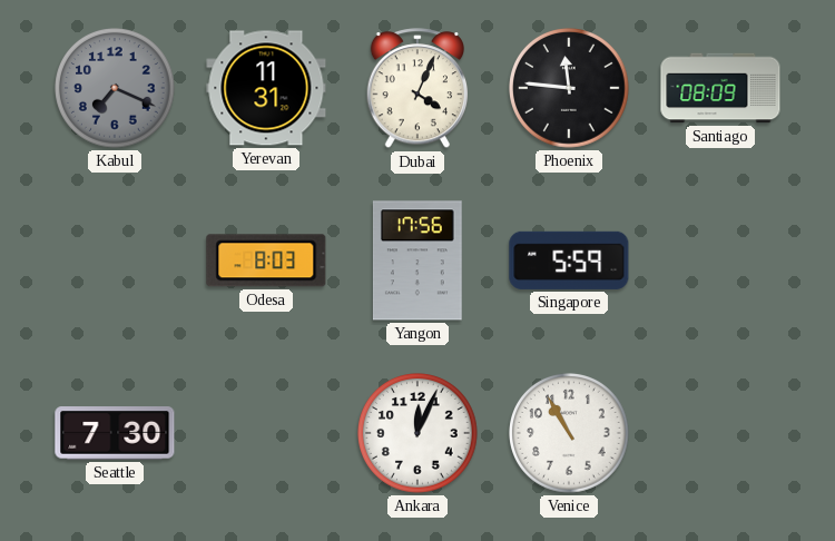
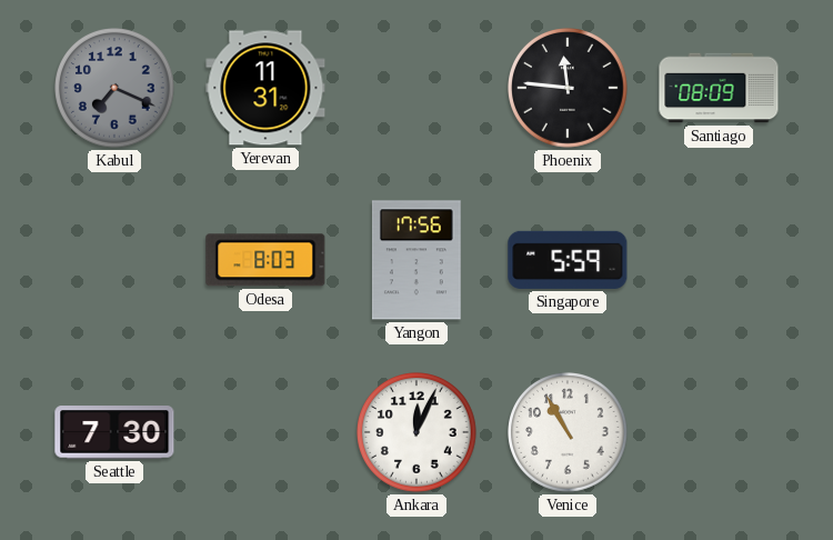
Dubai: 4:04 -> none
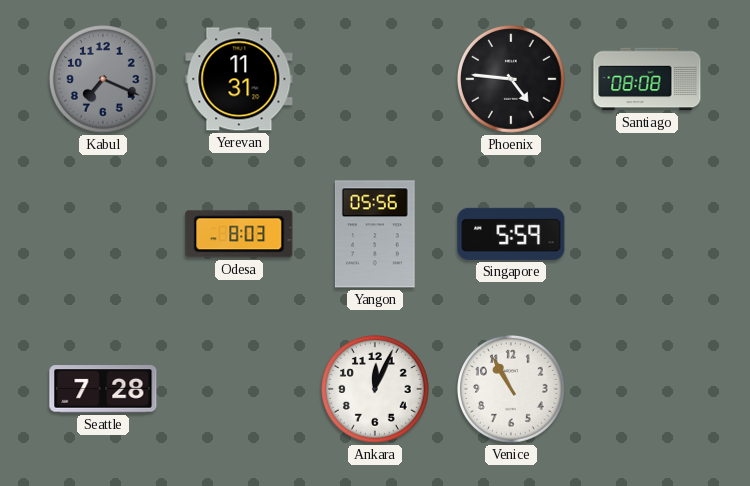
Phoenix: 11:46 -> 4:46
Santiago: 08:09 -> 08:08
Yangon: 17:56 -> 05:56
Seattle: 7:30 -> 7:28
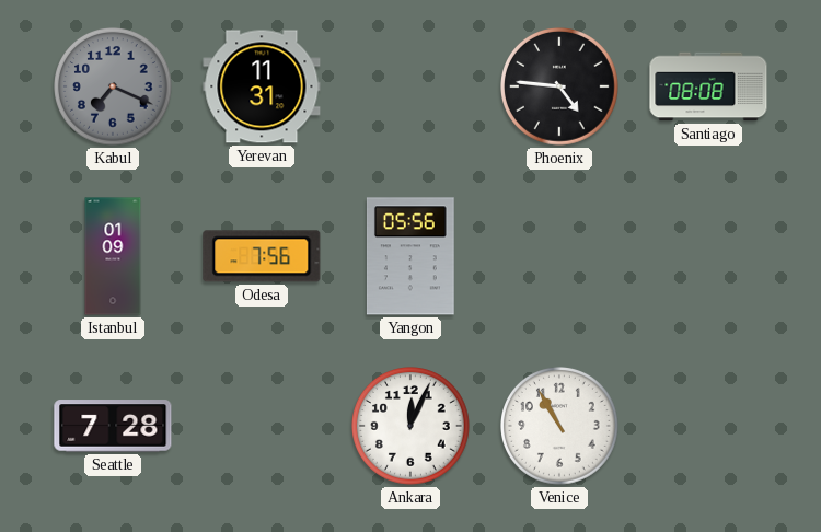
Istanbul: none -> 01:09
Odesa: 8:03 -> 7:56
Singapore: 5:59 -> none
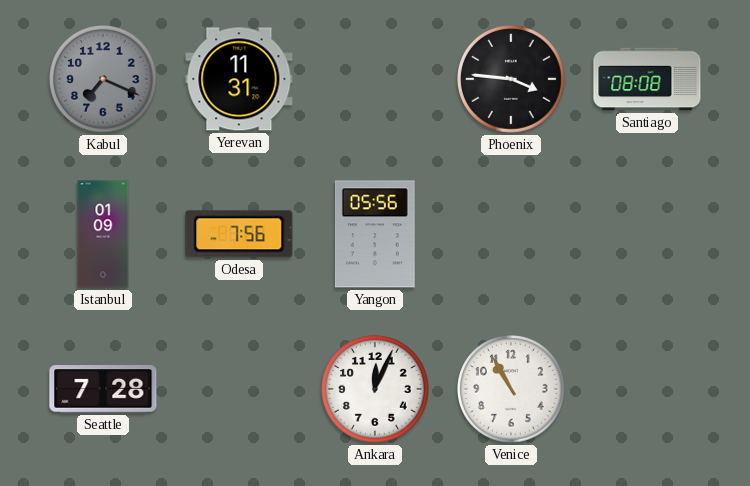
Phoenix: 4:46 -> 3:46
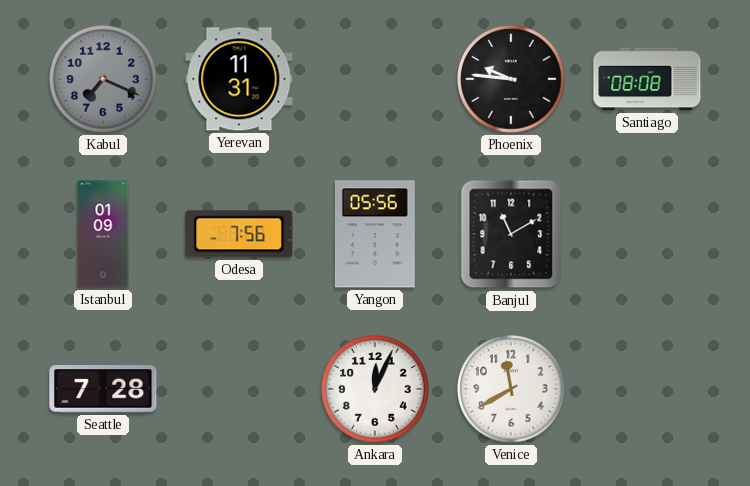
Phoenix: 3:46 -> 9:46
Banjul: none -> 11:10
Venice: 10:55 -> 11:40
